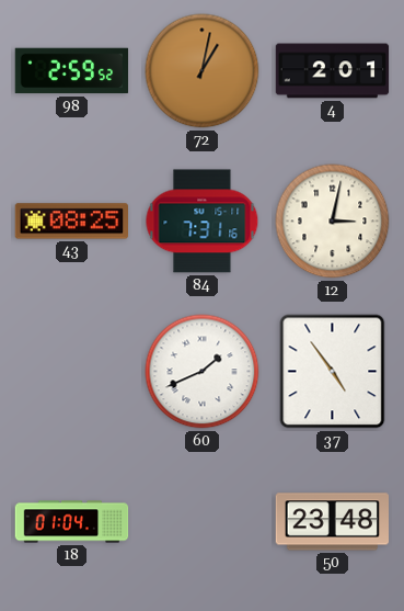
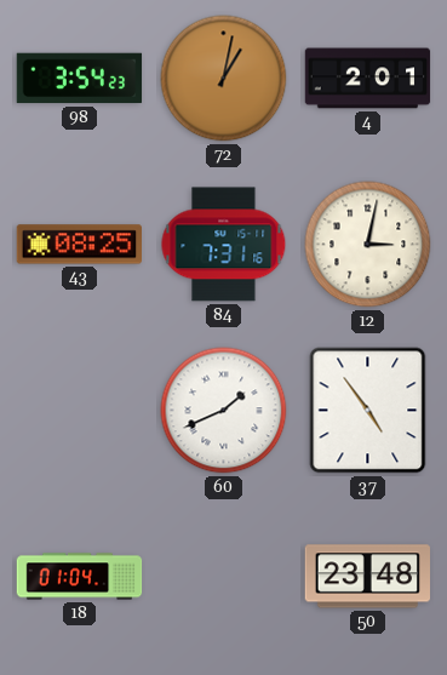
98: 2:59 -> 3:54
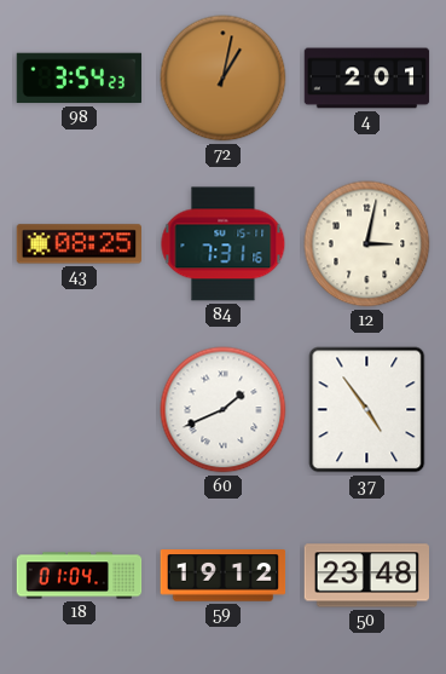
59: none -> 19:12
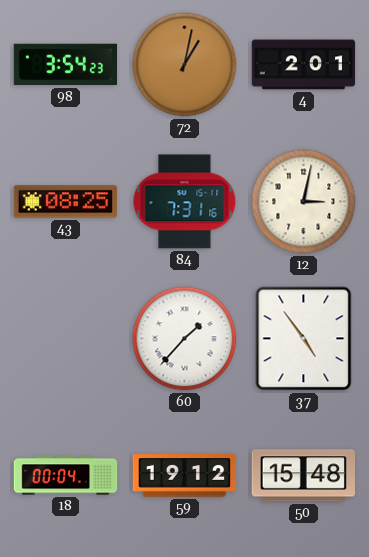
60: 1:41 -> 1:37
18: 01:04 -> 00:04
50: 23:48 -> 15:48
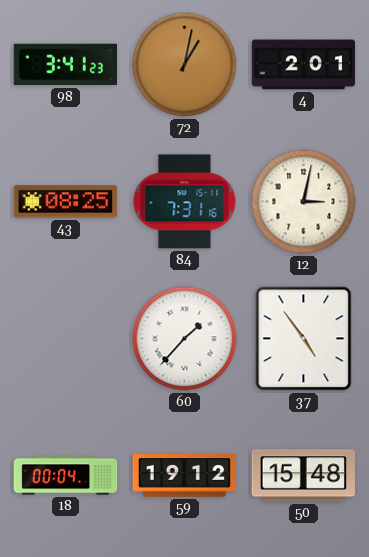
98: 3:54 -> 3:41
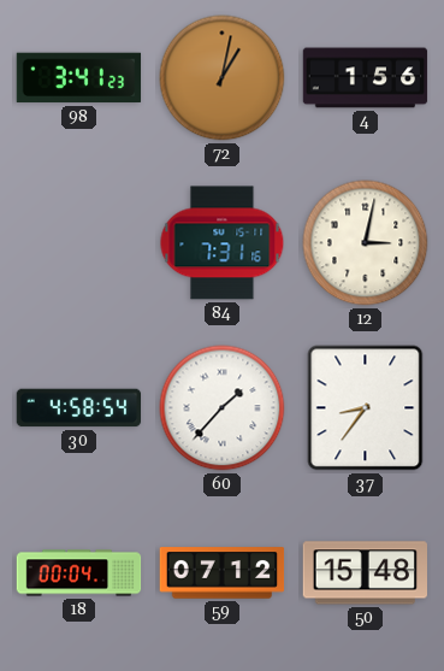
4: 2:01 -> 1:56
43: 08:25 -> none
30: none -> 4:58
37: 4:54 -> 8:36
59: 19:12 -> 07:12
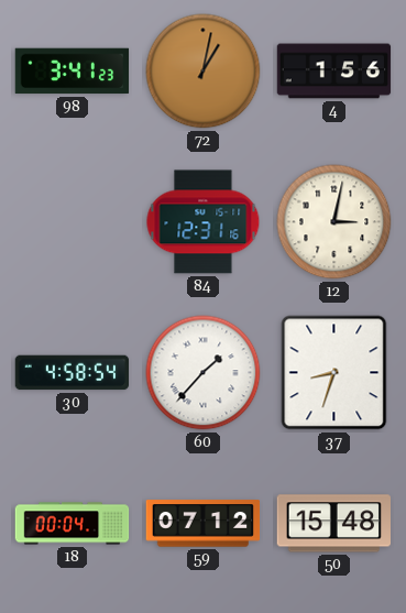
84: 7:31 -> 12:31
37: 8:36 -> 8:33
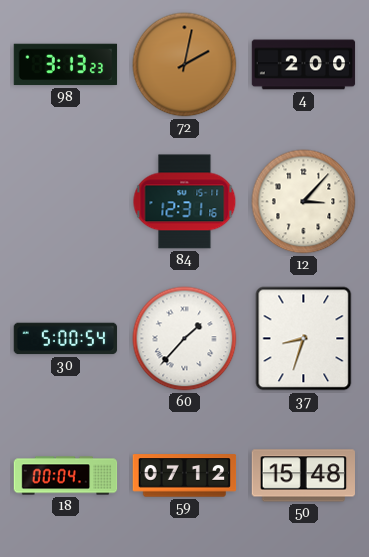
98: 3:41 -> 3:13
72: 1:02 -> 2:02
4: 1:56 -> 2:00
12: 3:02 -> 3:07
30: 4:58 -> 5:00
